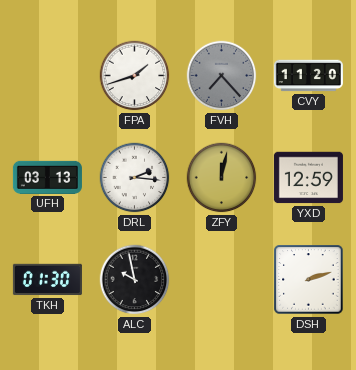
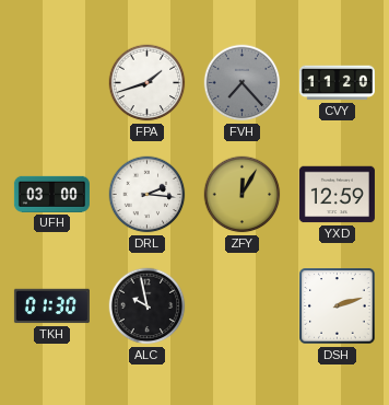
UFH: 03:13 -> 03:00
ZFY: 12:02 -> 12:05
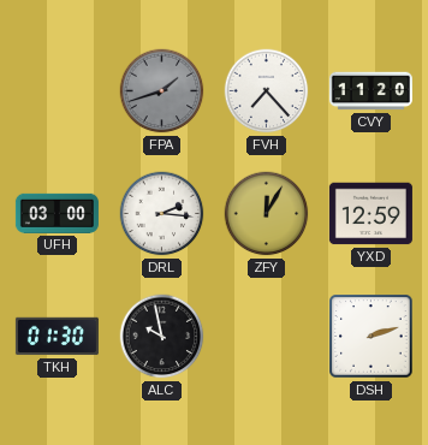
FPA dial: white -> grey
FVH dial: grey -> white
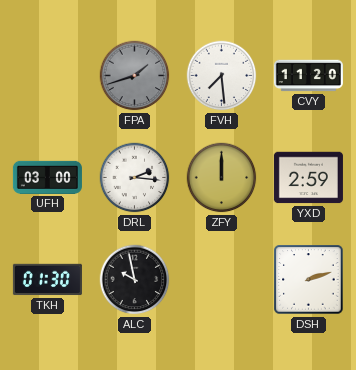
FVH: 7:23 -> 7:29
ZFY: 12:05 -> 12:00
YXD: 12:59 -> 2:59
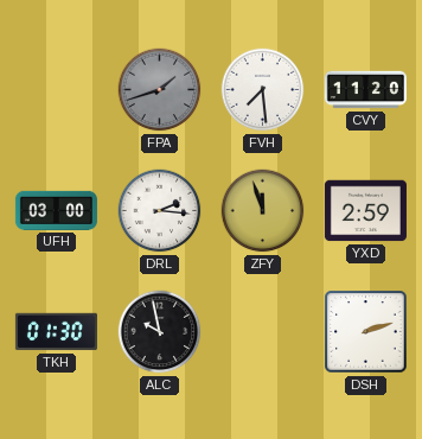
ZFY: 12:00 -> 11:57
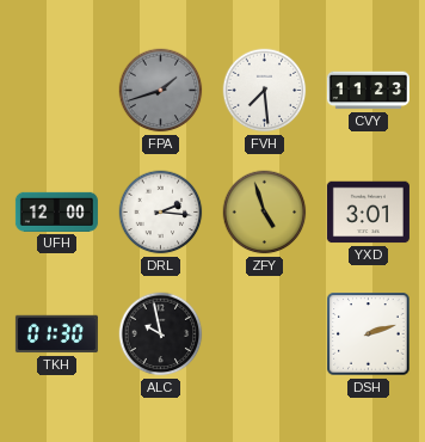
CVY: 11:20 -> 11:23
UFH: 03:00 -> 12:00
ZFY: 11:57 -> 4:57
YXD: 2:59 -> 3:01
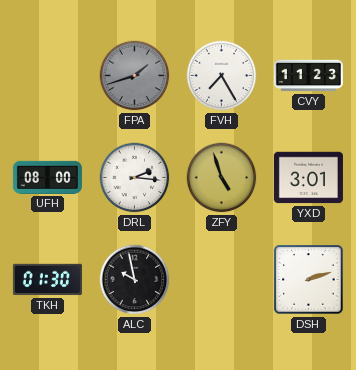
FVH: 7:29 -> 7:25
UFH: 12:00 -> 08:00
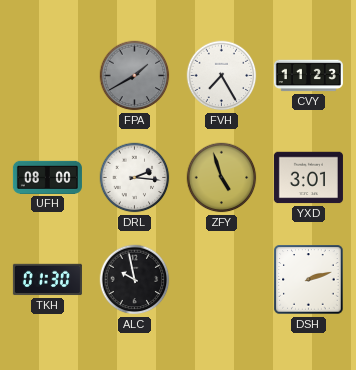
FPA: 1:42 -> 1:40
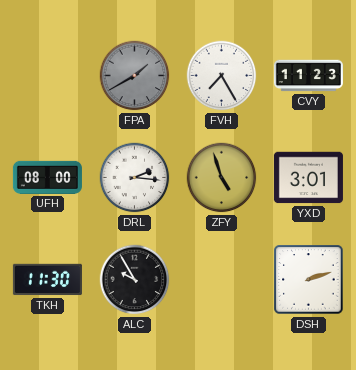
TKH: 01:30 -> 11:30
ALC: 9:58 -> 9:55
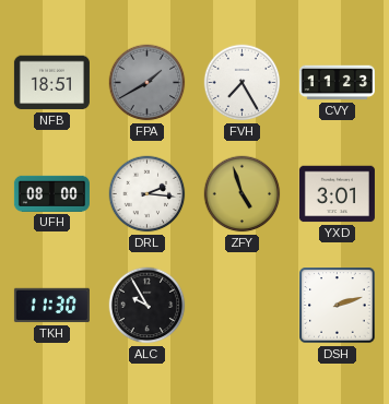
NFB: none -> 18:51
